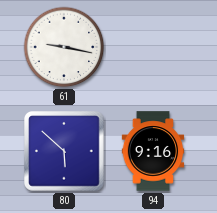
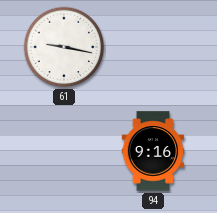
80: 5:52 -> none
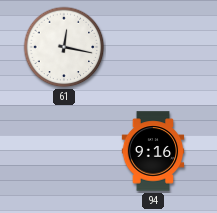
61: 9:17 -> 12:17
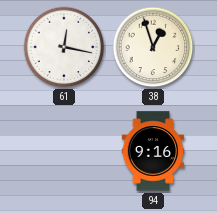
38: none -> 12:57
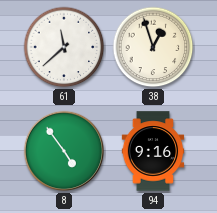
61: 12:17 -> 11:38
8: none -> 4:54
